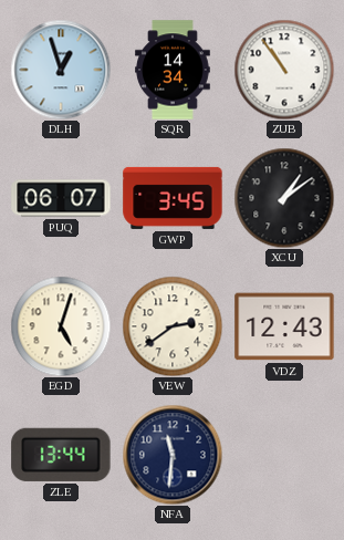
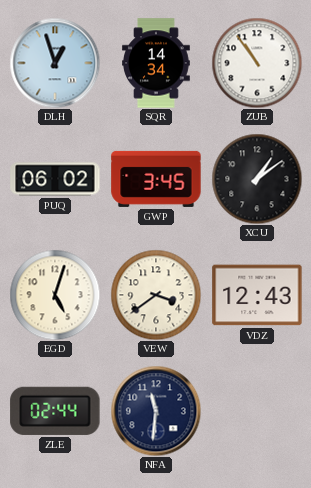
PUQ: 06:07 -> 06:02
VEW: 2:39 -> 3:39
ZLE: 13:44 -> 02:44
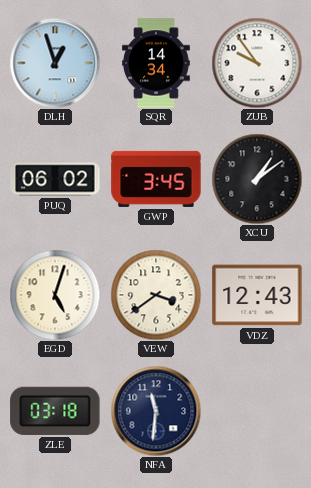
ZUB: 10:54 -> 9:54
ZLE: 02:44 -> 03:18
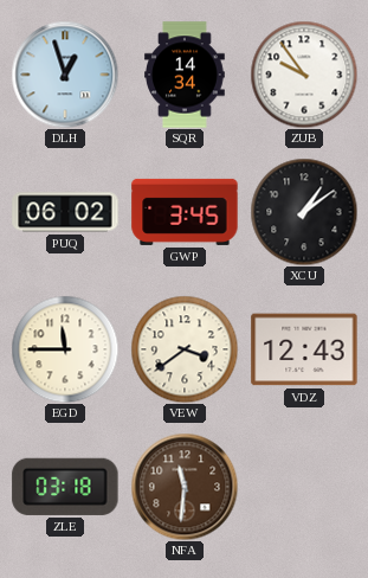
EGD: 5:03 -> 11:45
NFA dial: navy -> brown
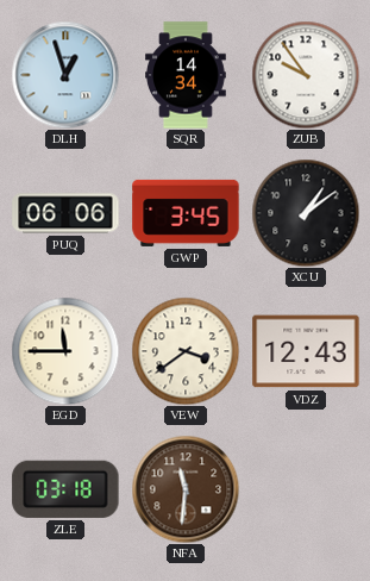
PUQ: 06:02 -> 06:06
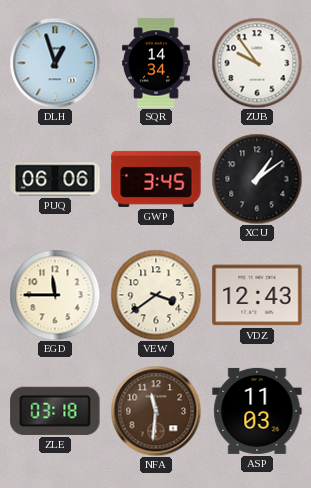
ASP: none -> 11:03
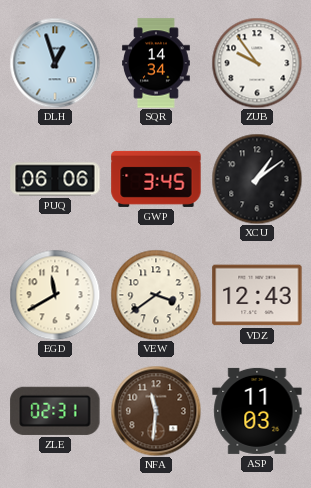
EGD: 11:45 -> 11:40
ZLE: 03:18 -> 02:31
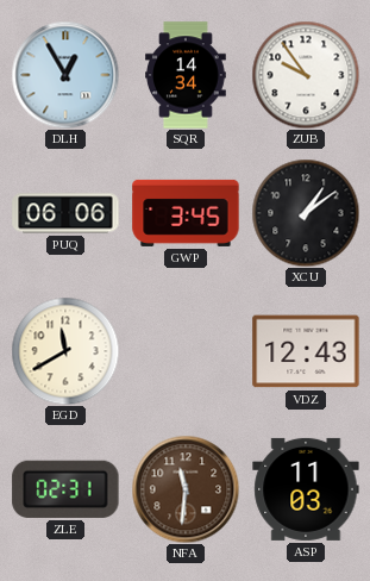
DLH: 12:57 -> 12:55
VEW: 3:39 -> none
